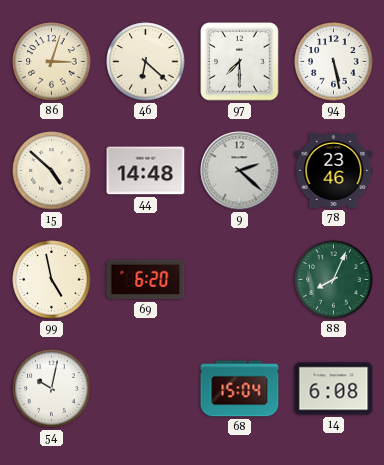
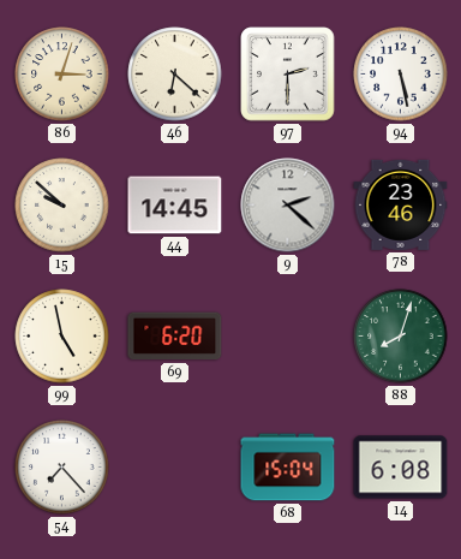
97: 7:30 -> 2:30
15: 4:52 -> 9:52
44: 14:48 -> 14:45
88: 8:04 -> 8:03
54: 10:02 -> 7:23
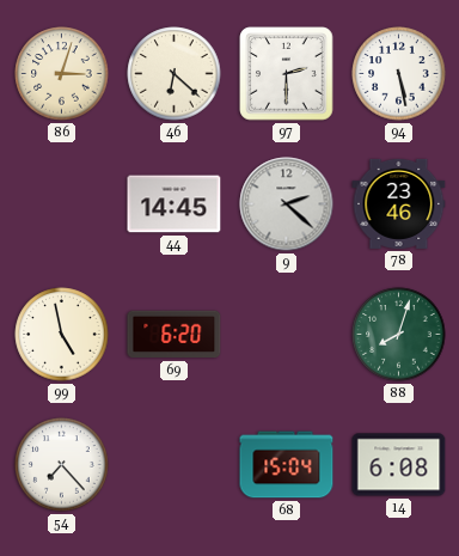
15: 9:52 -> none
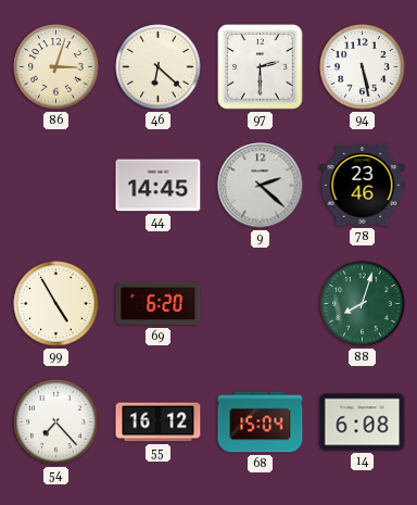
99: 4:58 -> 4:55
55: none -> 16:12
